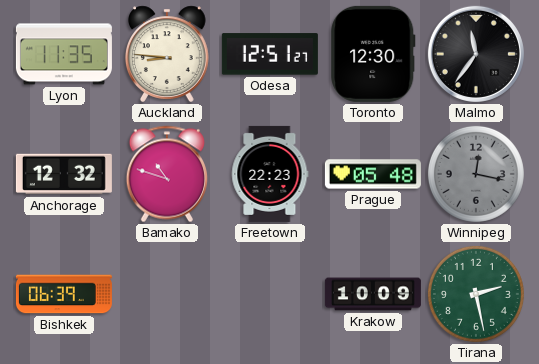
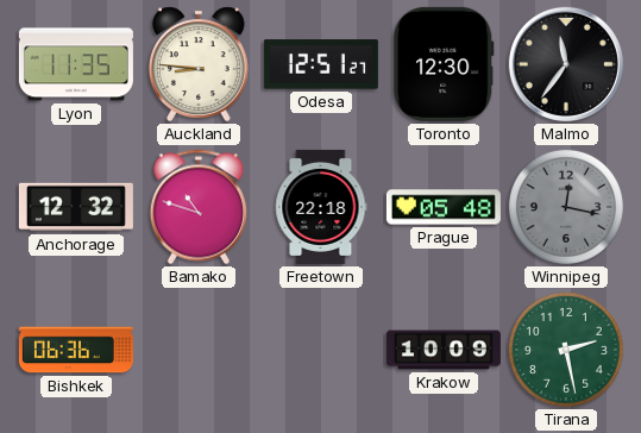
Freetown: 22:23 -> 22:18
Bishkek: 06:39 -> 06:36
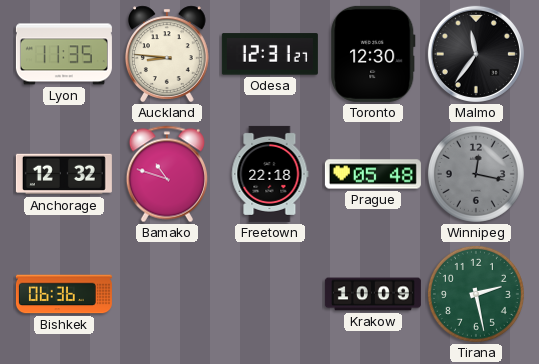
Odesa: 12:51 -> 12:31
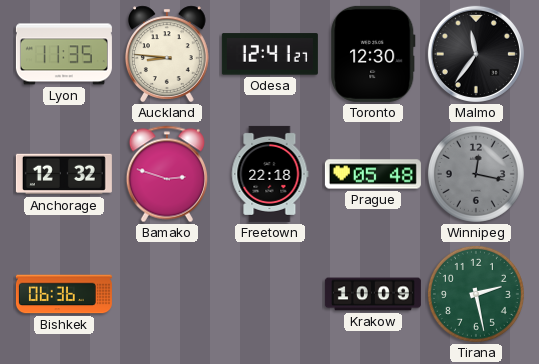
Odesa: 12:31 -> 12:41
Bamako: 10:48 -> 2:48
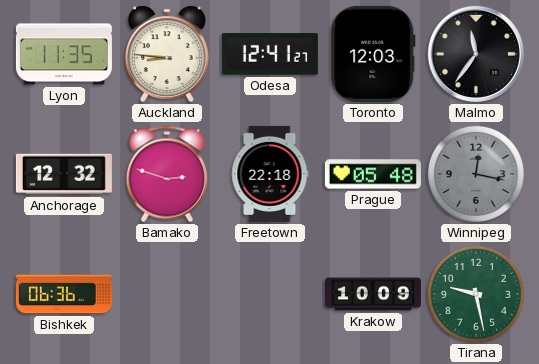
Toronto: 12:30 -> 12:03
Tirana: 2:28 -> 9:28
